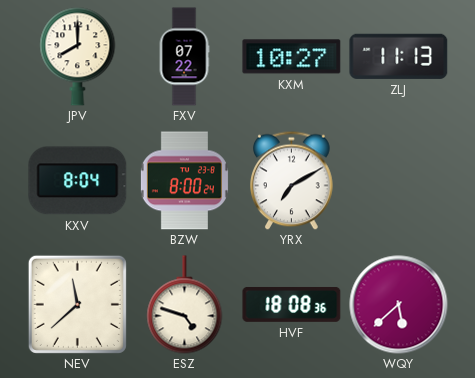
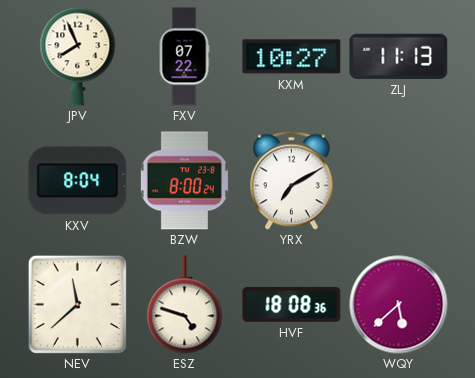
JPV: 8:00 -> 7:56
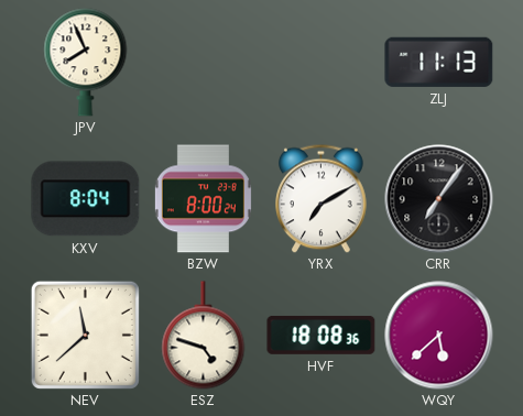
FXV: 07:22 -> none
KXM: 10:27 -> none
CRR: none -> 7:06
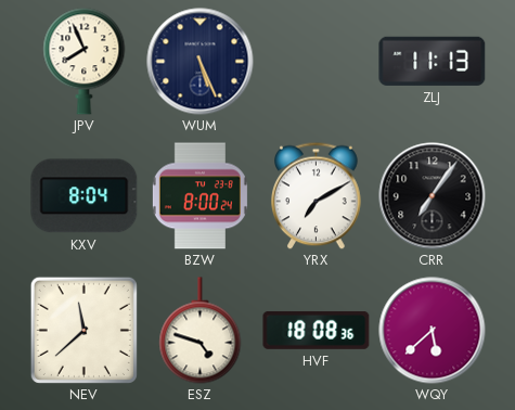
WUM: none -> 5:26
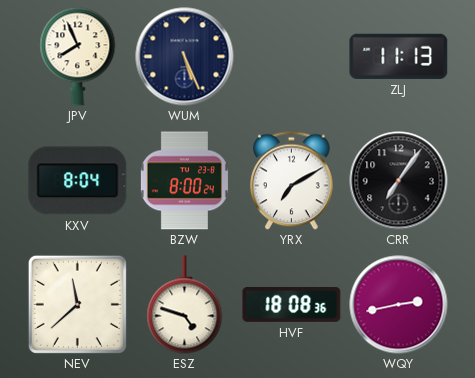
WQY: 5:38 -> 2:43
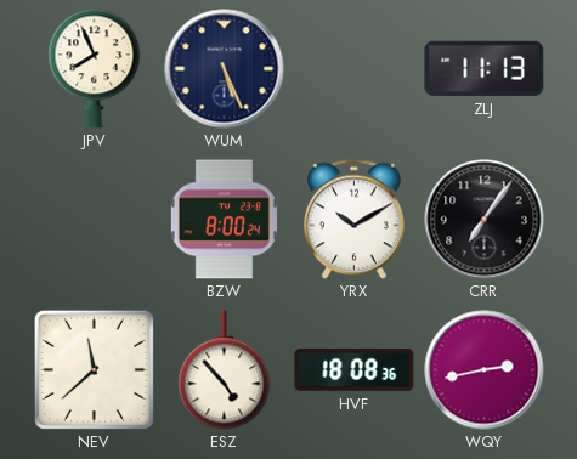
KXV: 8:04 -> none
YRX: 7:10 -> 10:10
ESZ: 4:48 -> 4:53
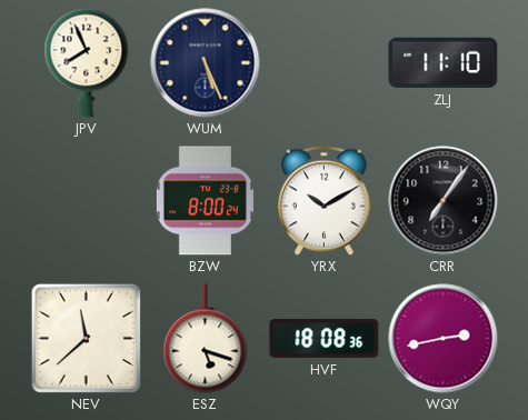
ZLJ: 11:13 -> 11:10
ESZ: 4:53 -> 5:18
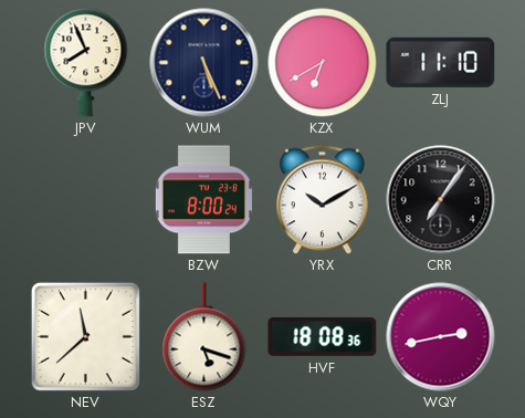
KZX: none -> 6:40
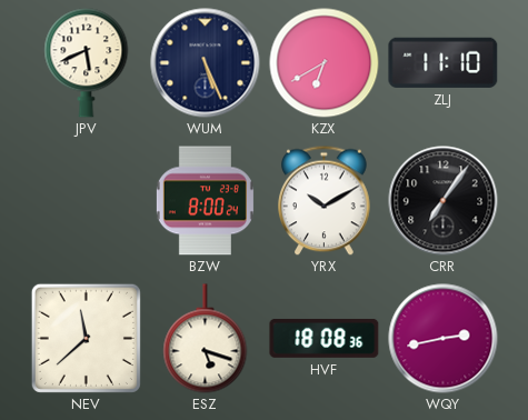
JPV: 7:56 -> 5:41
